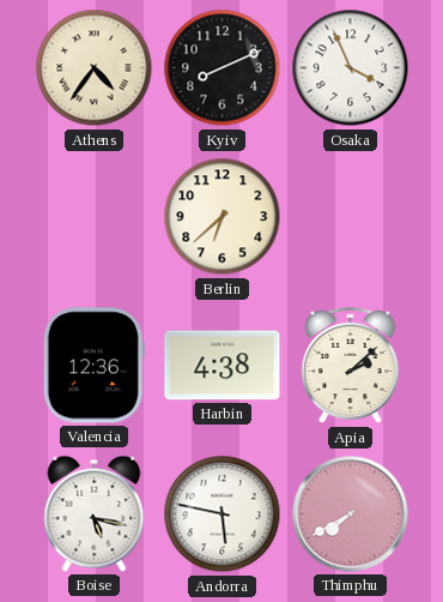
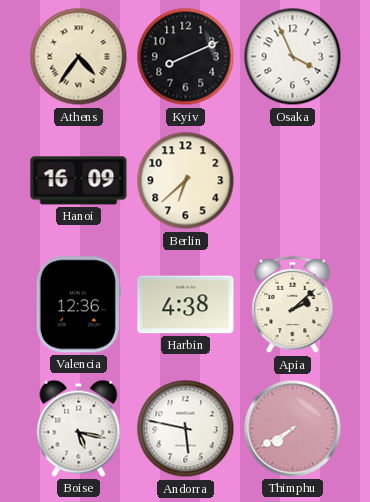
Hanoi: none -> 16:09
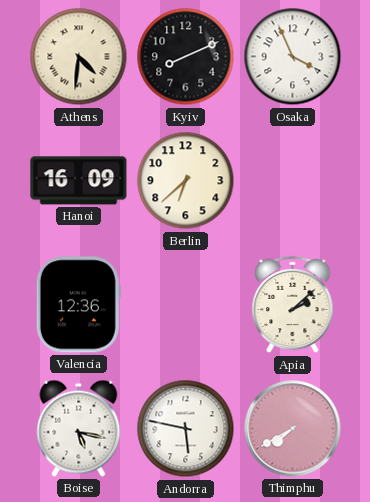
Athens: 4:36 -> 4:31
Harbin: 4:38 -> none
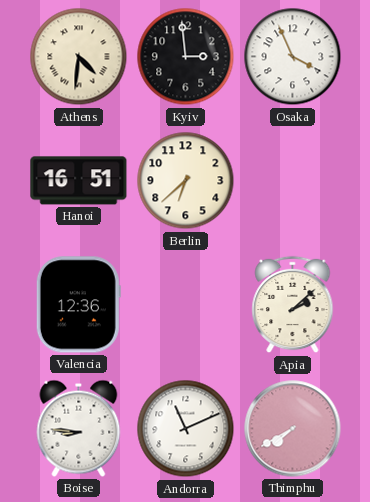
Kyiv: 8:11 -> 2:59
Hanoi: 16:09 -> 16:51
Boise: 5:17 -> 8:46
Andorra: 5:47 -> 11:11
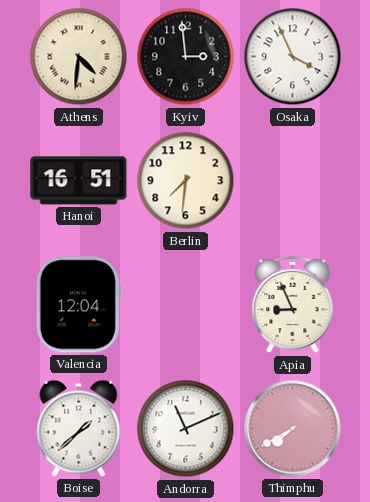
Berlin: 6:38 -> 7:31
Valencia: 12:36 -> 12:04
Apia: 2:08 -> 8:56
Boise: 8:46 -> 1:38
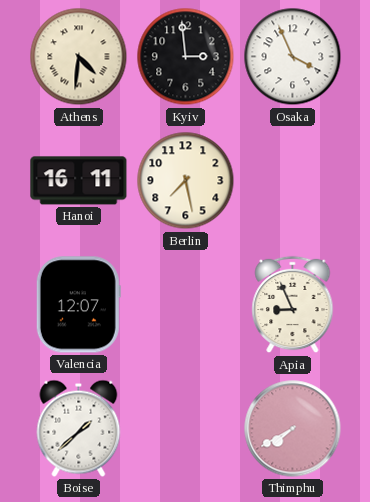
Hanoi: 16:51 -> 16:11
Berlin: 7:31 -> 7:28
Valencia: 12:04 -> 12:07
Andorra: 11:11 -> none
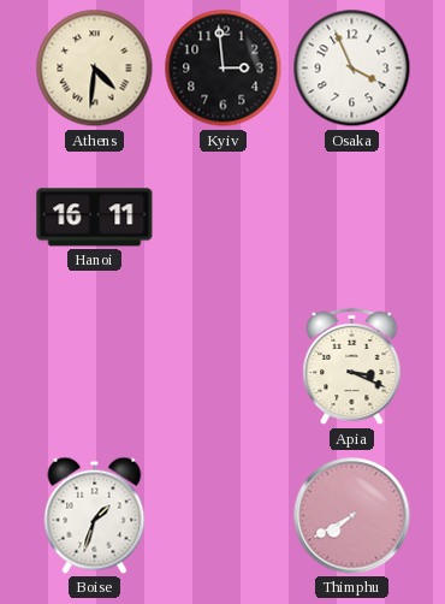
Berlin: 7:28 -> none
Valencia: 12:07 -> none
Apia: 8:56 -> 3:19
Boise: 1:38 -> 1:33
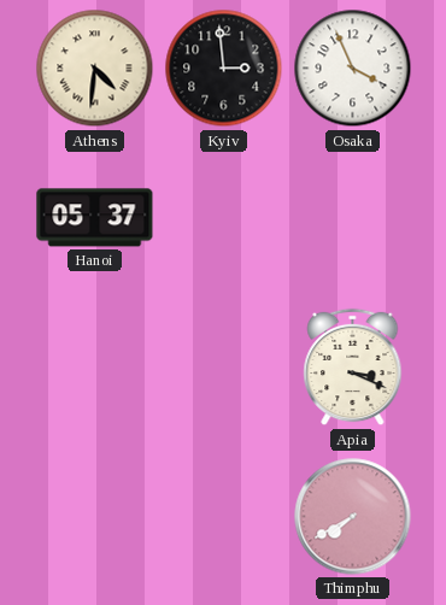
Hanoi: 16:11 -> 05:37
Boise: 1:33 -> none
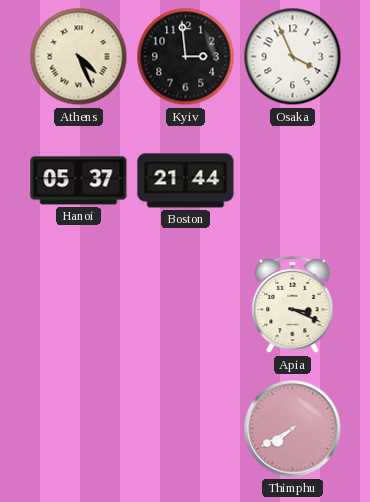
Athens: 4:31 -> 4:26
Boston: none -> 21:44
